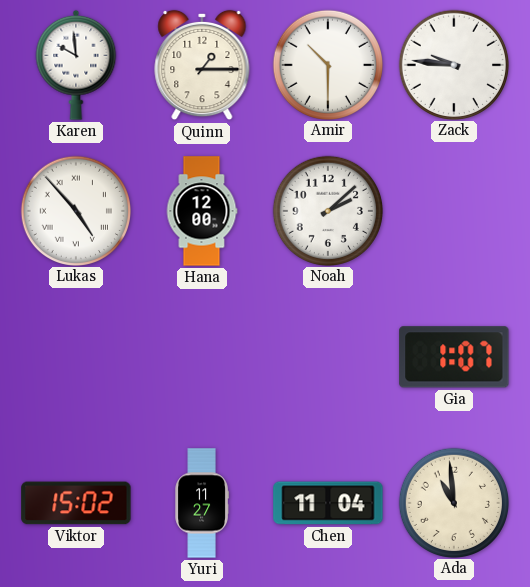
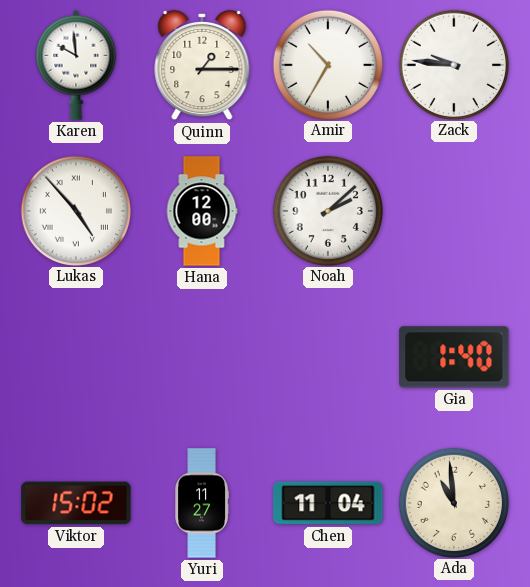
Amir: 10:30 -> 10:35
Gia: 1:07 -> 1:40
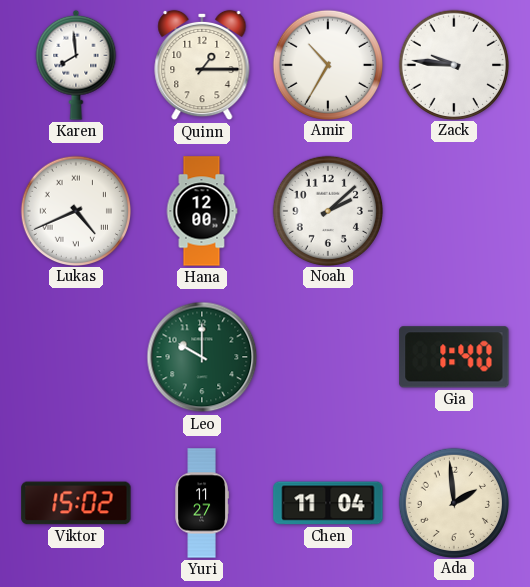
Karen: 9:59 -> 7:59
Lukas: 4:53 -> 4:41
Leo: none -> 10:00
Ada: 10:59 -> 1:59
